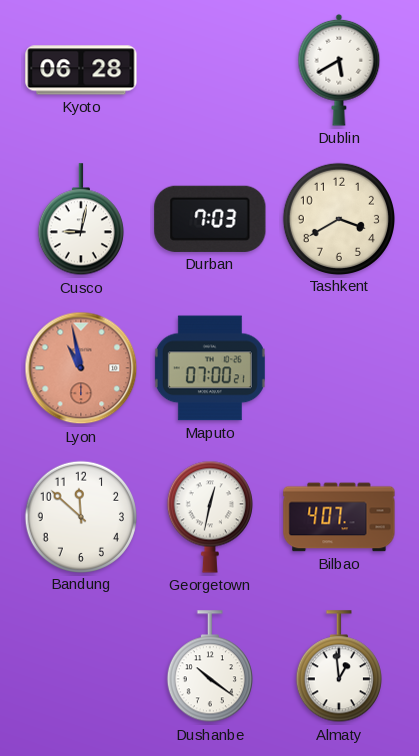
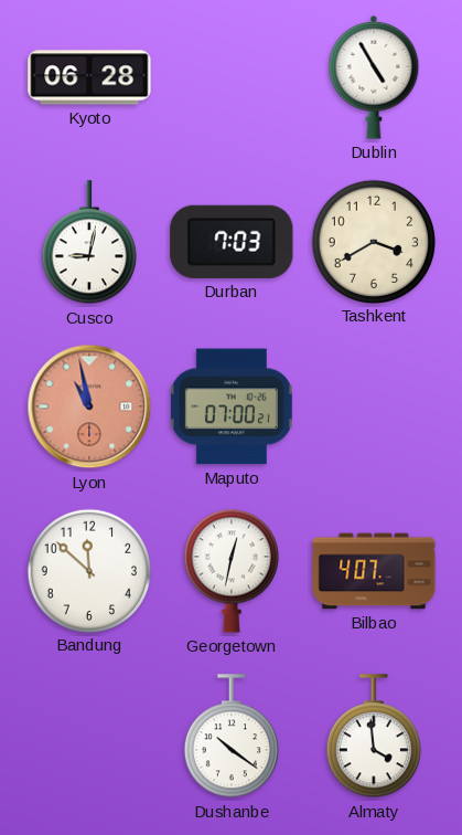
Dublin: 5:40 -> 4:55
Almaty: 12:59 -> 3:59
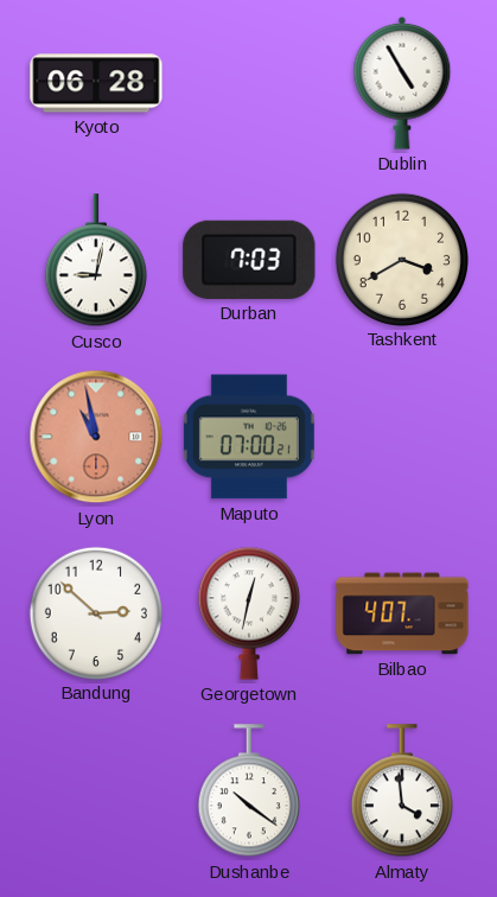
Bandung: 11:52 -> 2:52
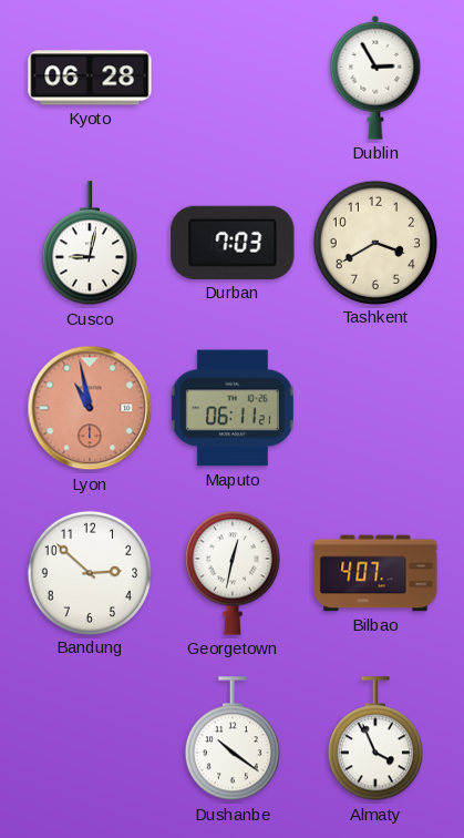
Dublin: 4:55 -> 2:55
Maputo: 07:00 -> 06:11
Almaty: 3:59 -> 3:56
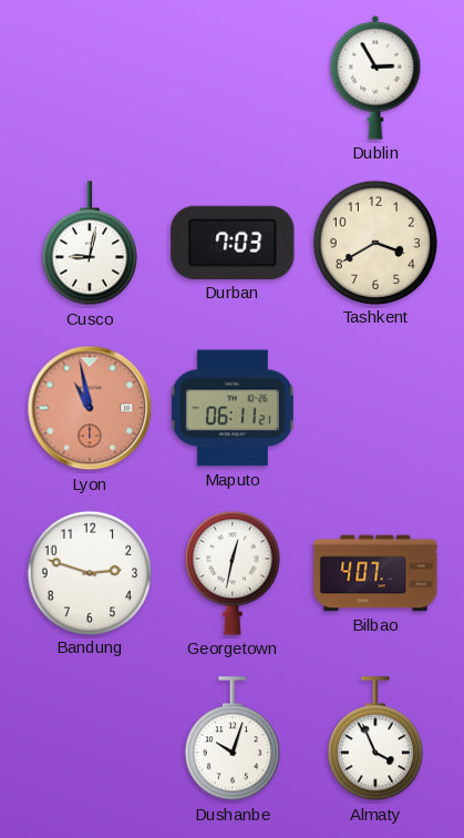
Kyoto: 06:28 -> none
Bandung: 2:52 -> 2:48
Dushanbe: 10:21 -> 10:03
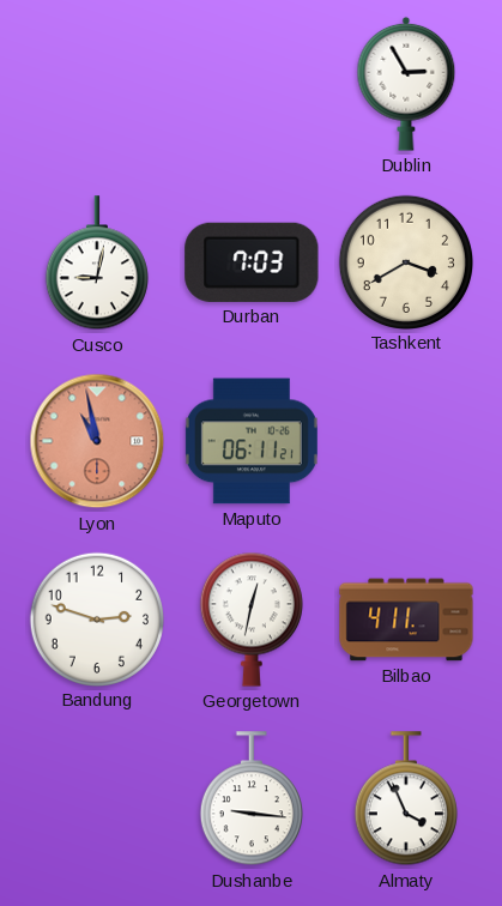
Bilbao: 4:07 -> 4:11
Dushanbe: 10:03 -> 9:16
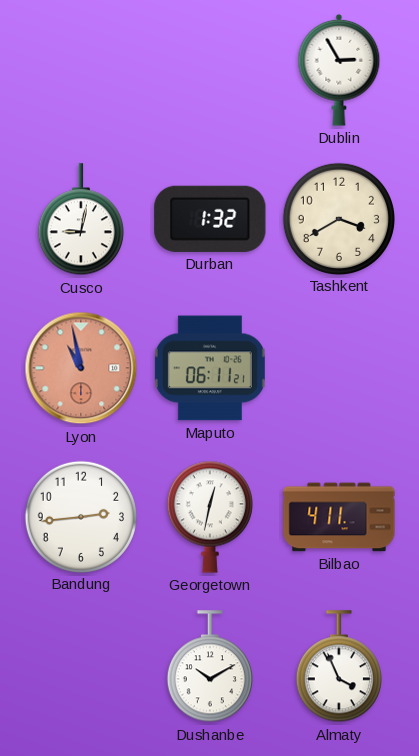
Durban: 7:03 -> 1:32
Bandung: 2:48 -> 2:44
Dushanbe: 9:16 -> 10:10
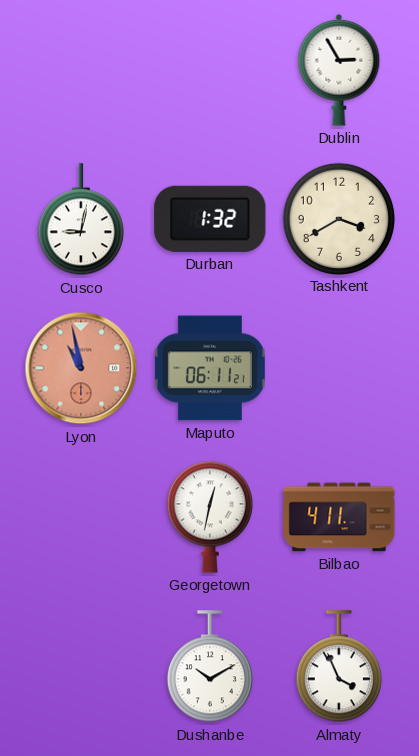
Bandung: 2:44 -> none
